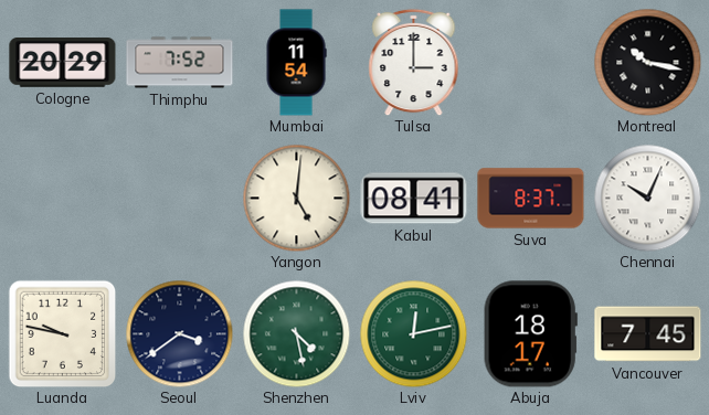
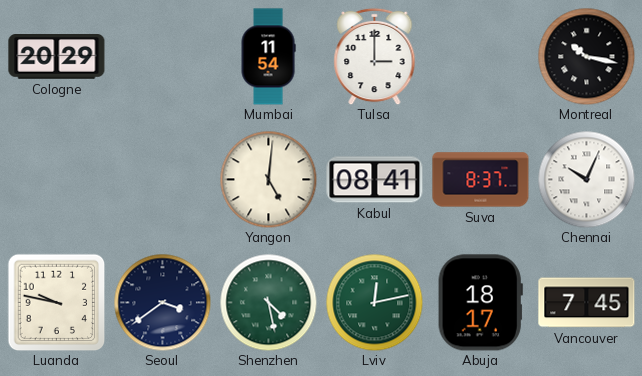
Thimphu: 7:52 -> none
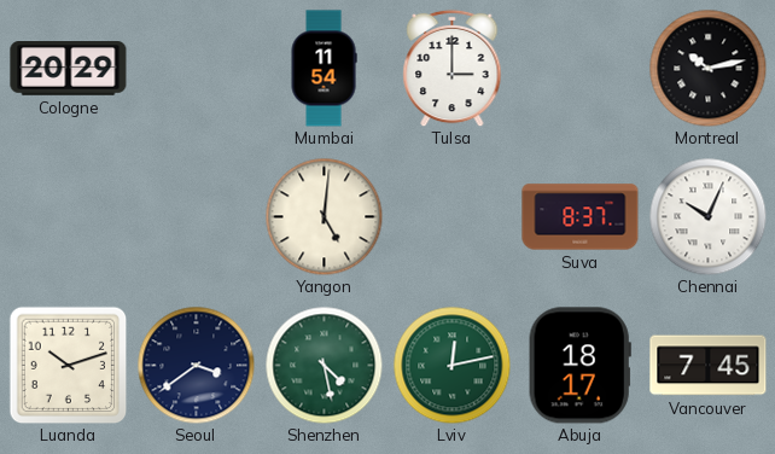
Montreal: 10:17 -> 10:13
Kabul: 08:41 -> none
Luanda: 9:47 -> 10:12
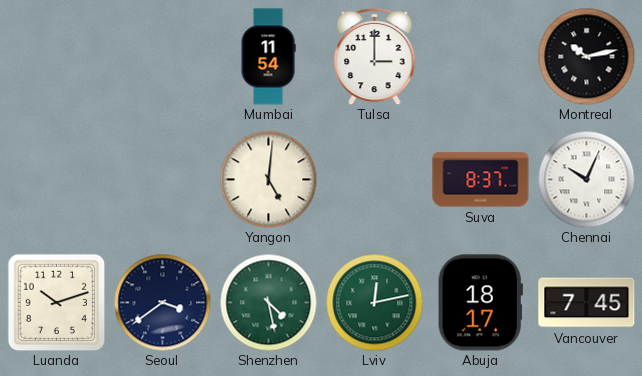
Cologne: 20:29 -> none
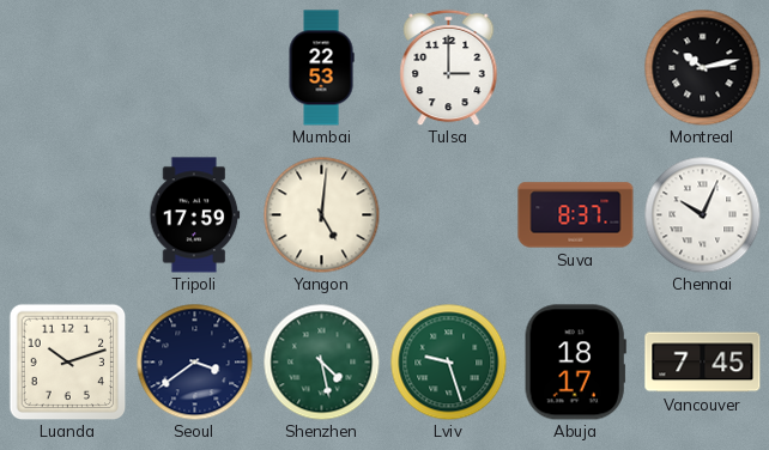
Mumbai: 11:54 -> 22:53
Tripoli: none -> 17:59
Lviv: 12:13 -> 9:27
